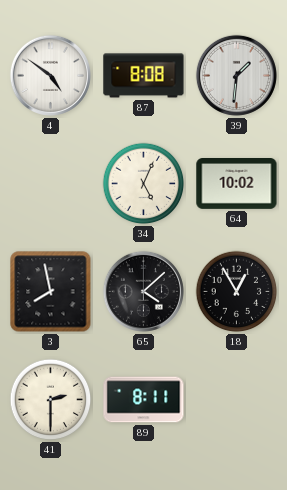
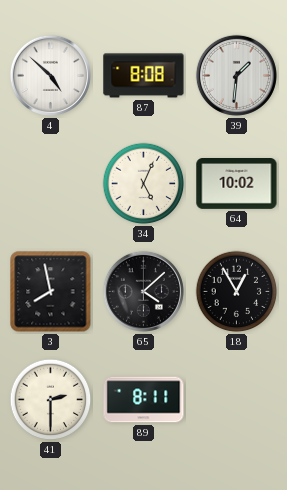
4: 4:51 -> 4:52
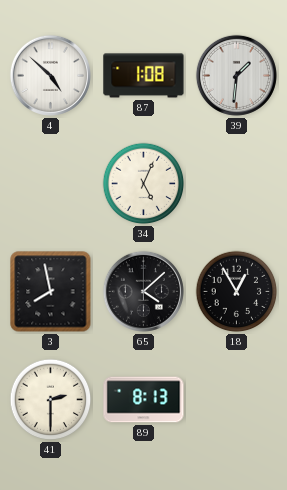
87: 8:08 -> 1:08
64: 10:02 -> none
89: 8:11 -> 8:13
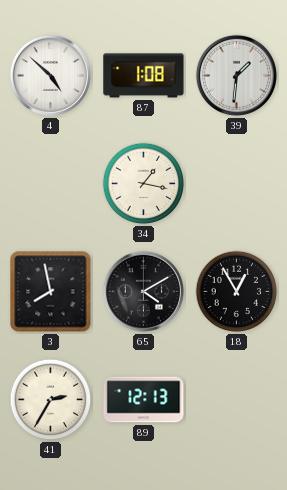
34: 5:04 -> 1:17
65: 4:08 -> 4:10
41: 2:30 -> 2:35
89: 8:13 -> 12:13
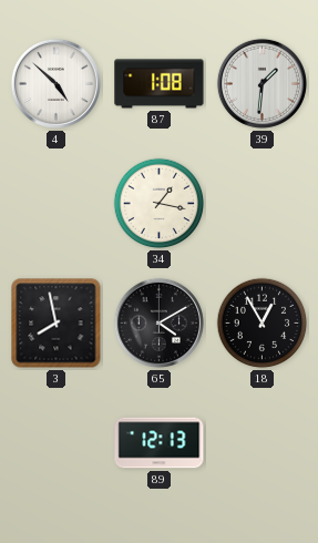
41: 2:35 -> none
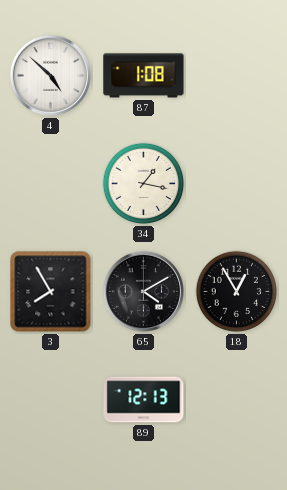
39: 1:31 -> none
3: 7:58 -> 7:55
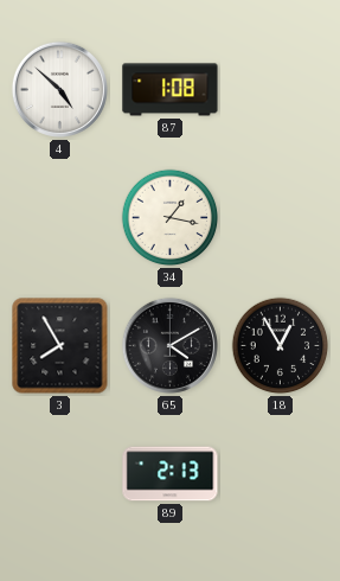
89: 12:13 -> 2:13
